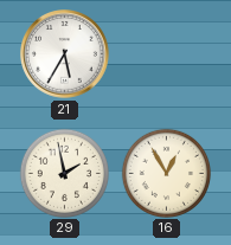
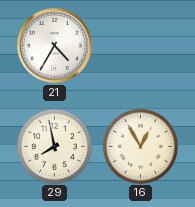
21: 5:35 -> 4:35
29: 1:58 -> 7:58
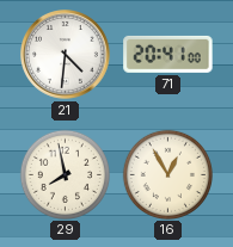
21: 4:35 -> 4:31
71: none -> 20:41
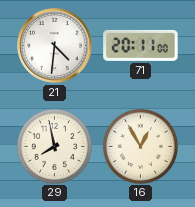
71: 20:41 -> 20:11
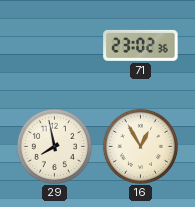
21: 4:31 -> none
71: 20:11 -> 23:02
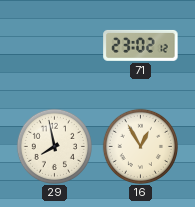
71: 23:02:36 -> 23:02:12
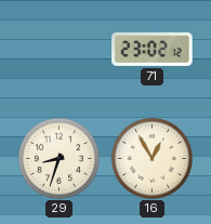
29: 7:58 -> 8:33
